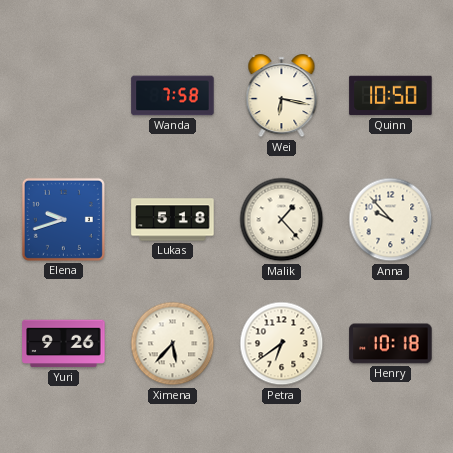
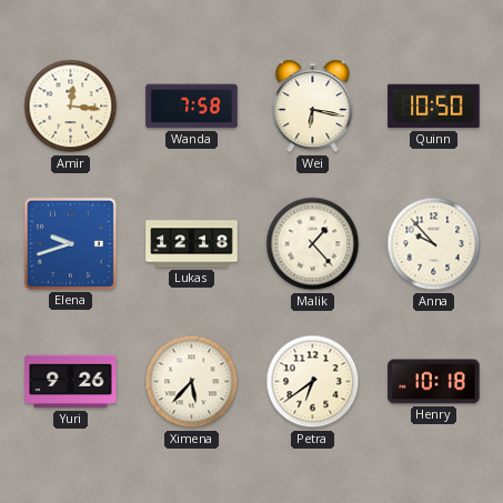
Amir: none -> 12:16
Lukas: 5:18 -> 12:18
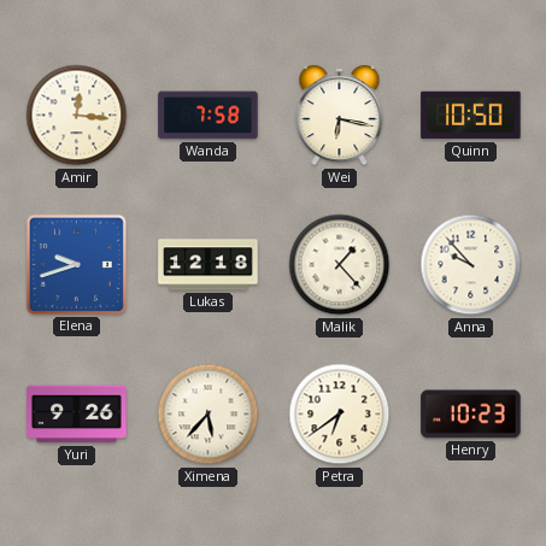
Henry: 10:18 -> 10:23
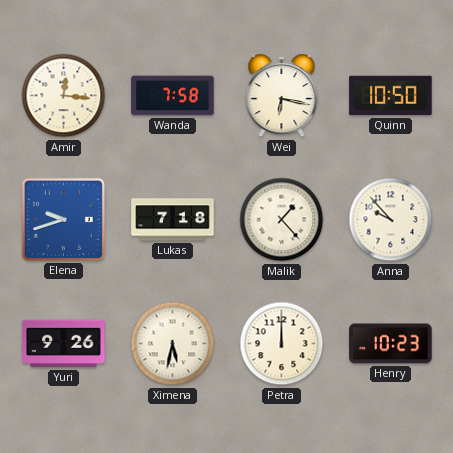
Lukas: 12:18 -> 7:18
Ximena: 5:37 -> 5:32
Petra: 6:39 -> 12:00
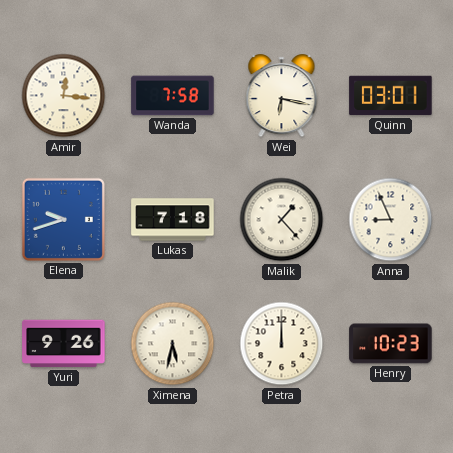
Quinn: 10:50 -> 03:01
Anna: 9:53 -> 8:56
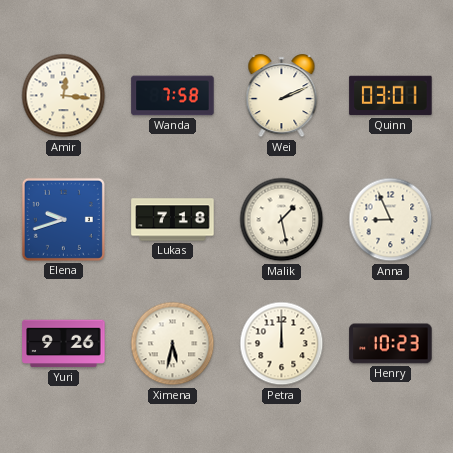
Wei: 6:17 -> 2:11
Malik: 1:23 -> 1:28
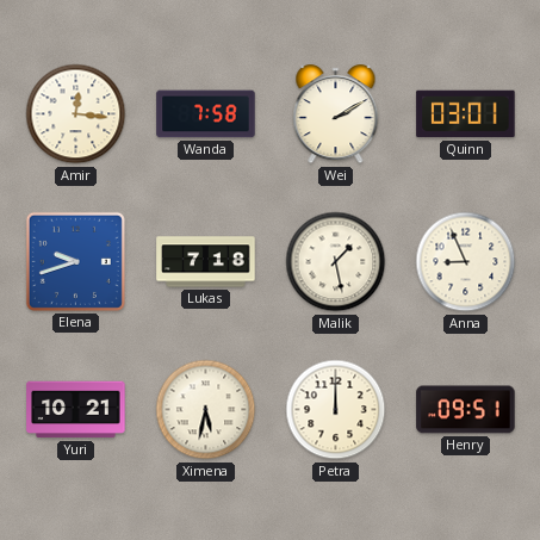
Wei: 2:11 -> 2:10
Yuri: 9:26 -> 10:21
Henry: 10:23 -> 09:51
